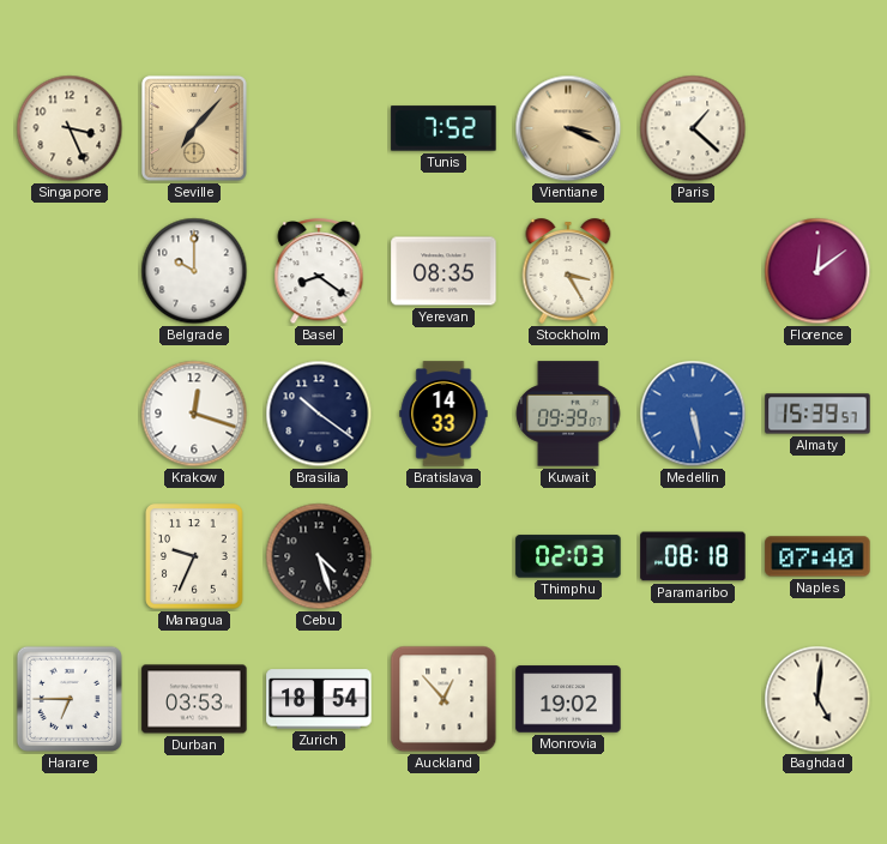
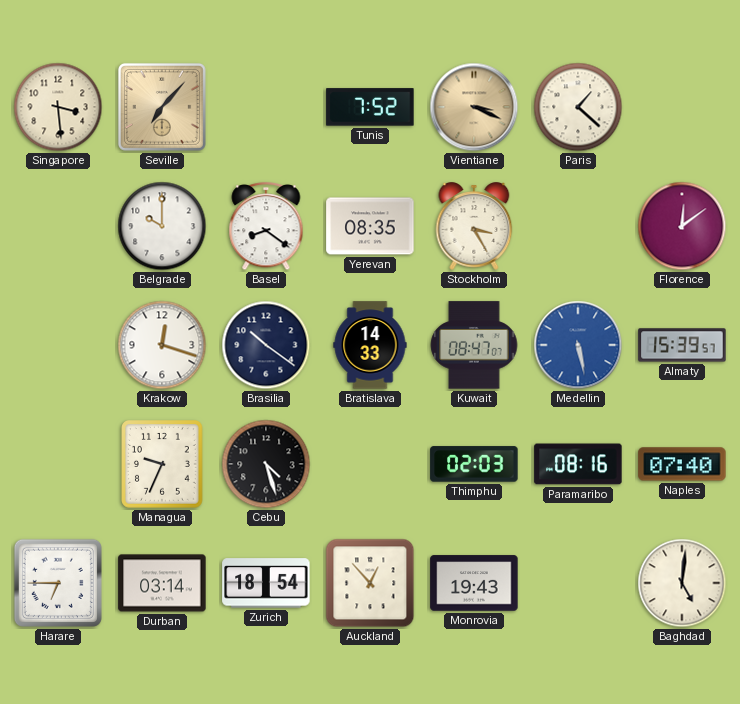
Singapore: 3:26 -> 3:29
Kuwait: 09:39 -> 08:47
Paramaribo: 08:18 -> 08:16
Durban: 03:53 -> 03:14
Monrovia: 19:02 -> 19:43
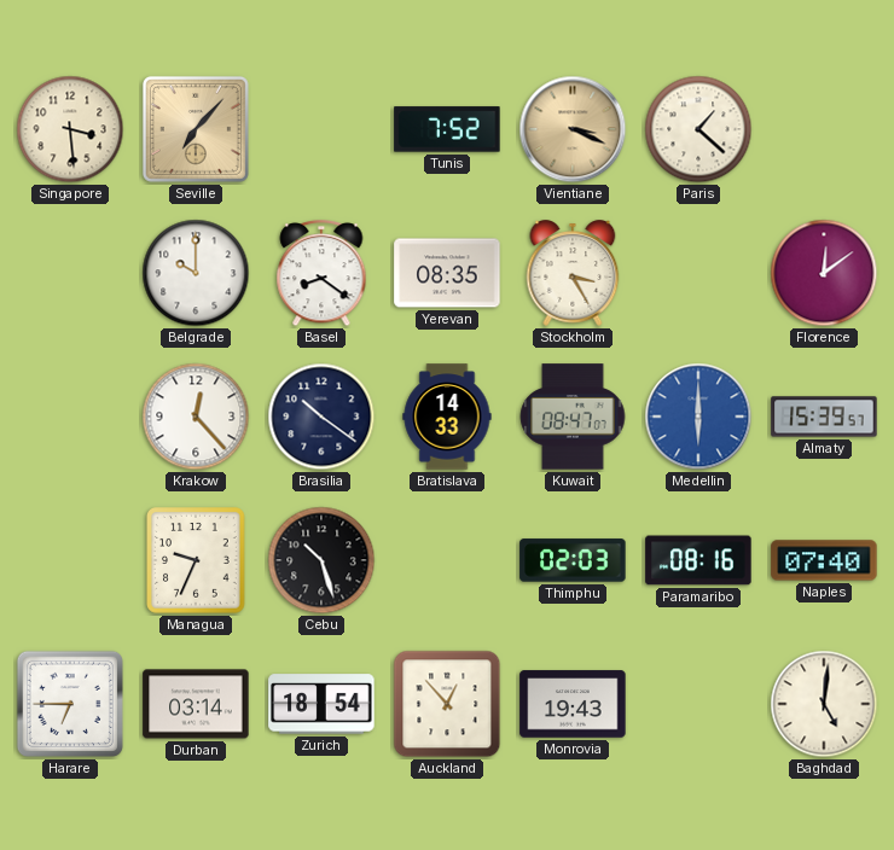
Krakow: 12:18 -> 12:23
Medellin: 5:28 -> 6:00
Cebu: 4:27 -> 10:27
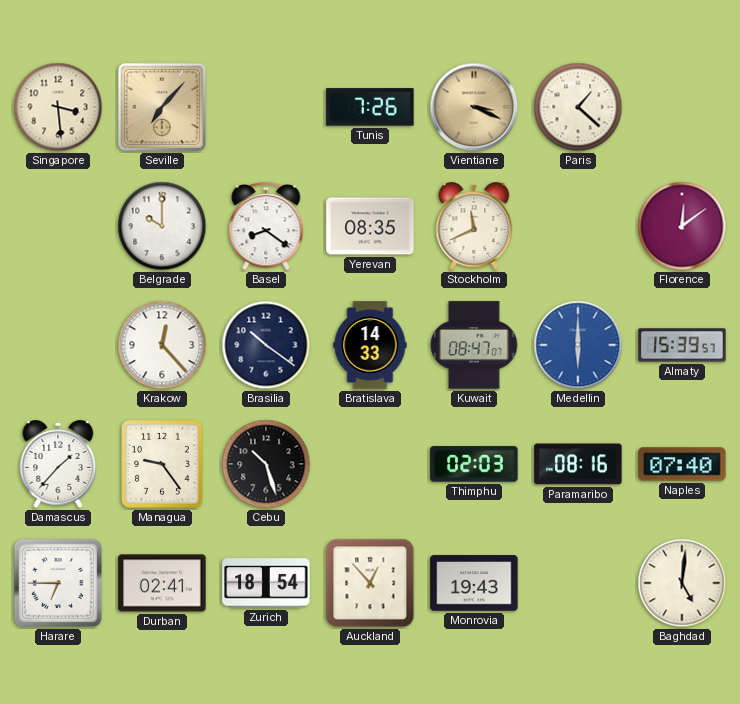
Tunis: 7:52 -> 7:26
Stockholm: 3:25 -> 11:41
Damascus: none -> 1:37
Managua: 9:34 -> 9:24
Durban: 03:14 -> 02:41
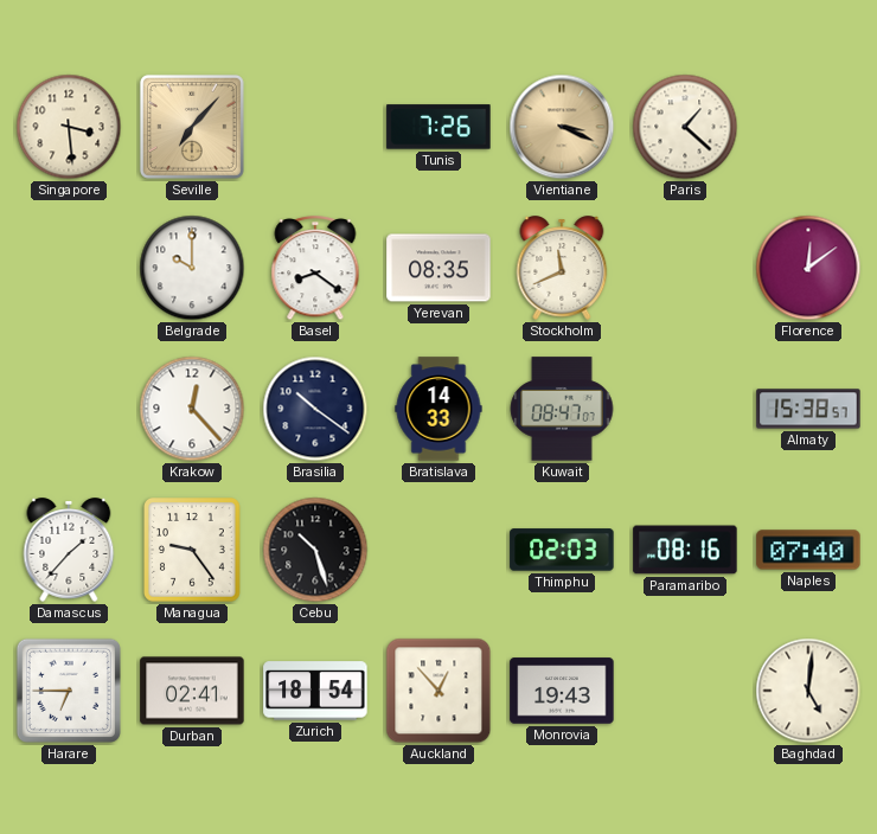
Medellin: 6:00 -> none
Almaty: 15:39 -> 15:38
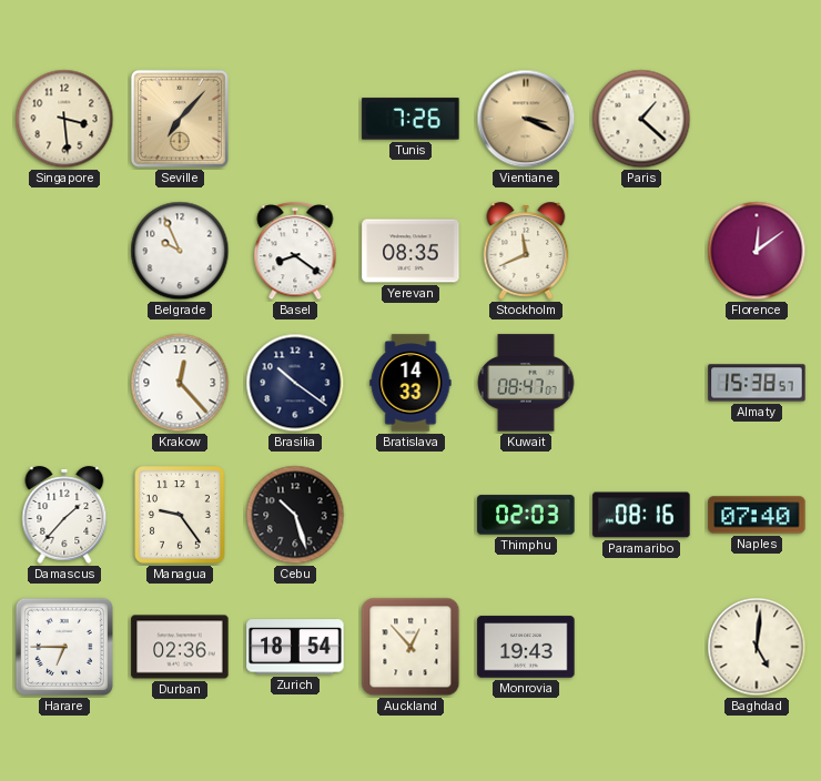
Belgrade: 10:00 -> 9:56
Durban: 02:41 -> 02:36
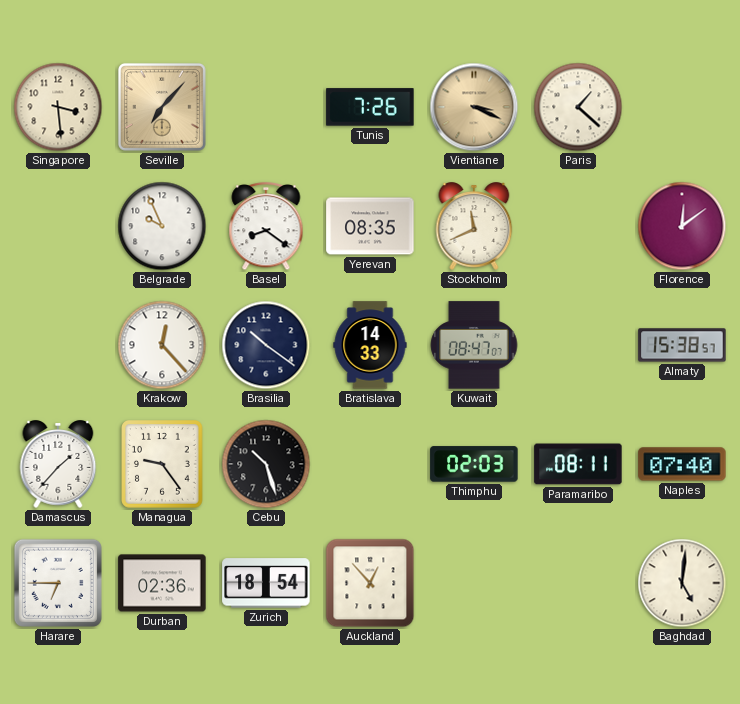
Paramaribo: 08:16 -> 08:11
Monrovia: 19:43 -> none
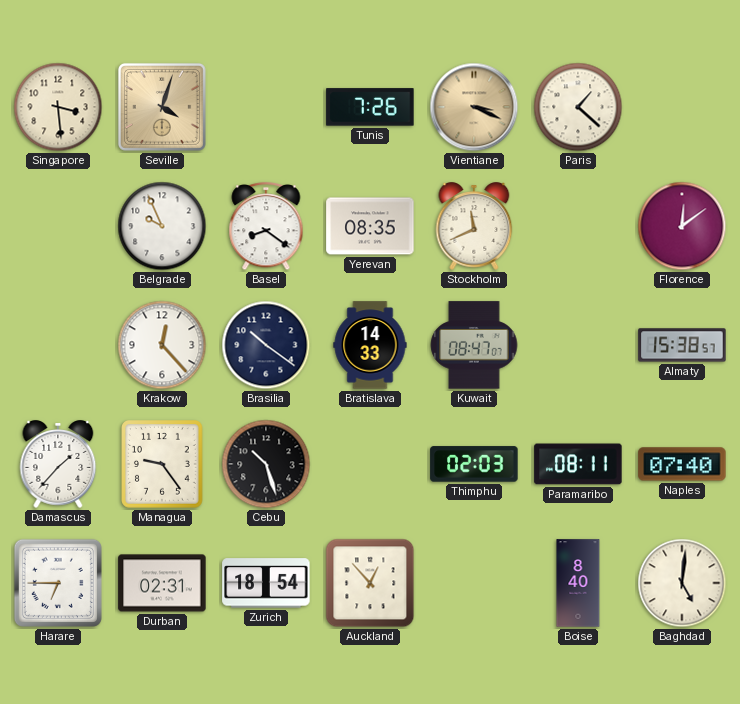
Seville: 7:07 -> 4:03
Durban: 02:36 -> 02:31
Boise: none -> 8:40
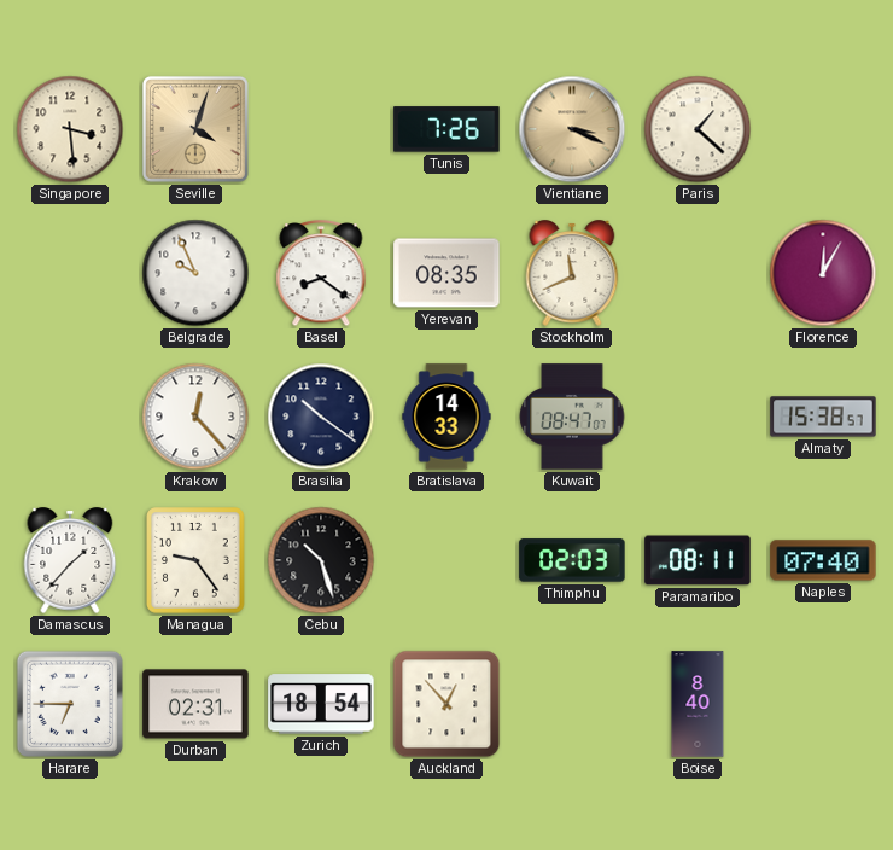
Florence: 12:09 -> 12:05
Baghdad: 5:01 -> none
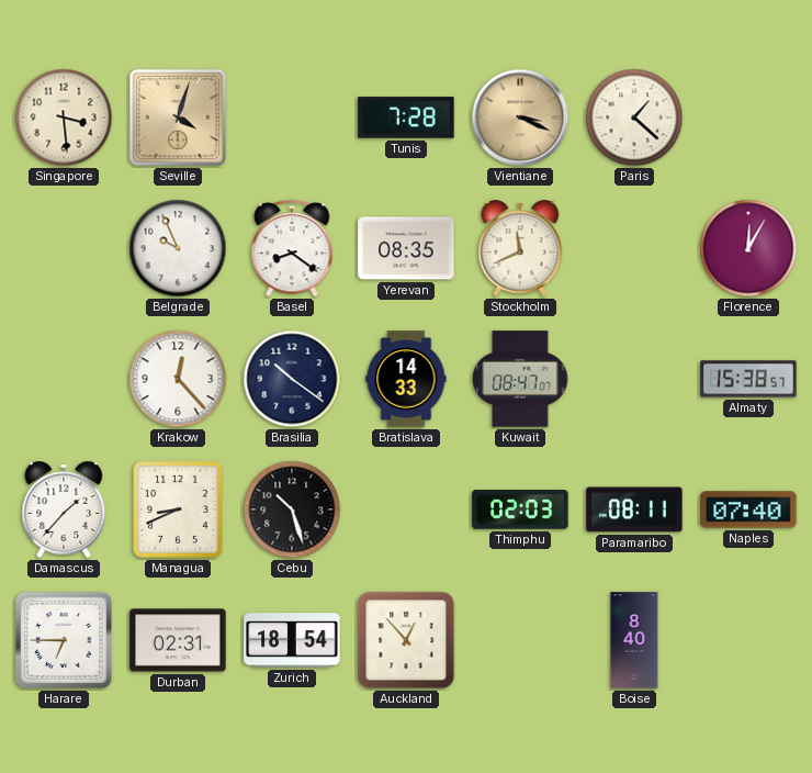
Tunis: 7:26 -> 7:28
Managua: 9:24 -> 8:41
